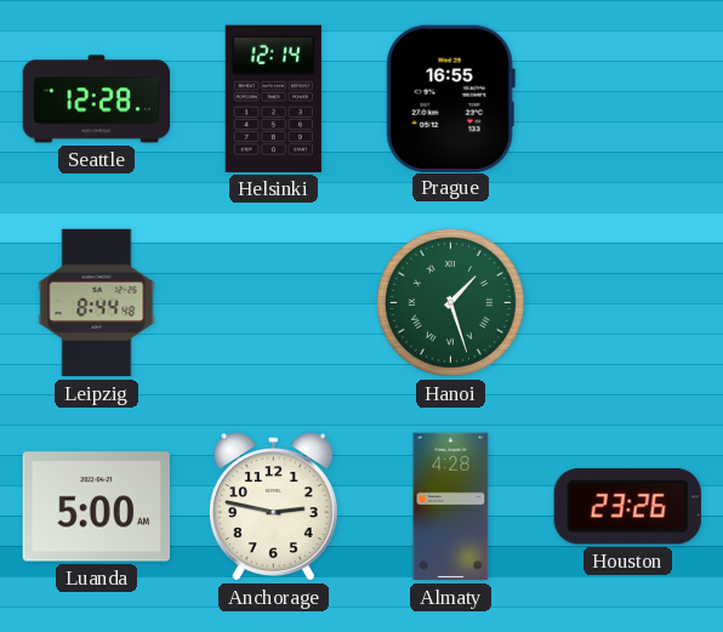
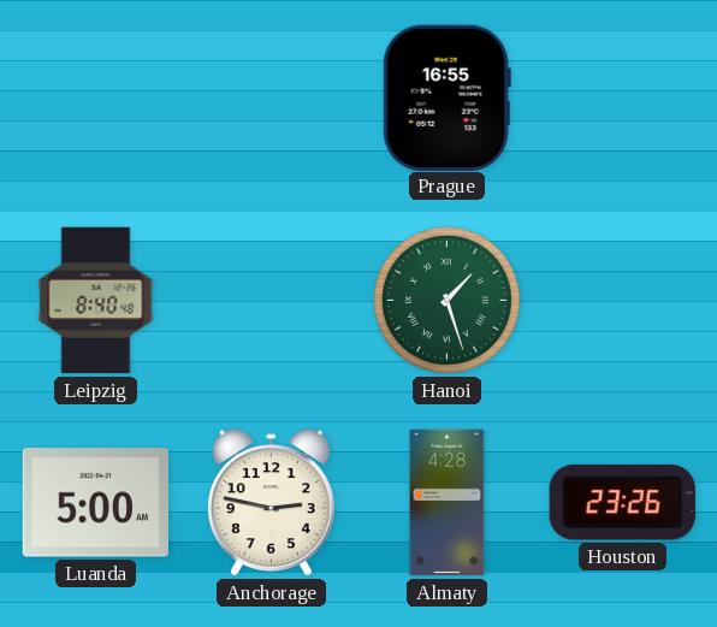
Seattle: 12:28 -> none
Helsinki: 12:14 -> none
Leipzig: 8:44 -> 8:40
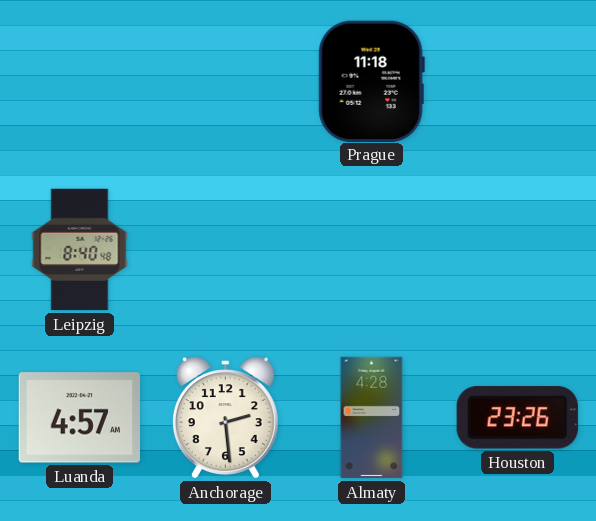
Prague: 16:55 -> 11:18
Hanoi: 1:27 -> none
Luanda: 5:00 -> 4:57
Anchorage: 2:47 -> 2:29
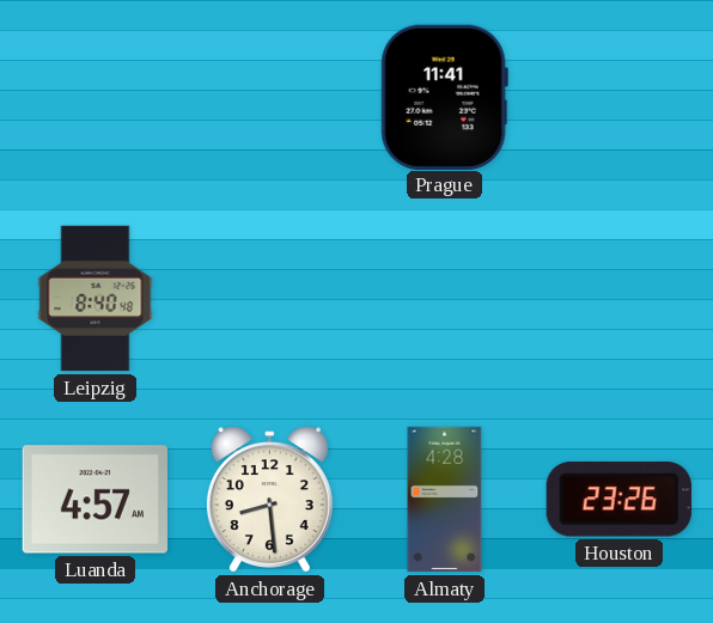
Prague: 11:18 -> 11:41
Anchorage: 2:29 -> 8:29
